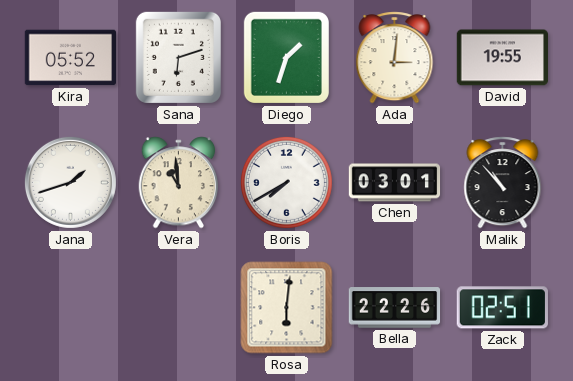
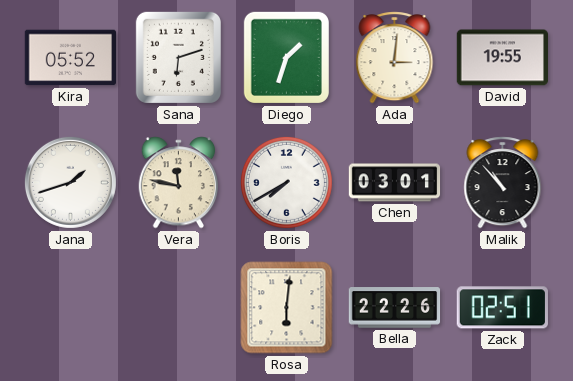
Vera: 10:59 -> 11:47
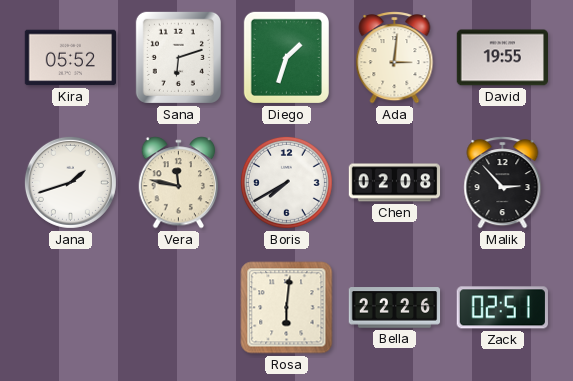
Chen: 03:01 -> 02:08
Malik: 10:53 -> 2:53
